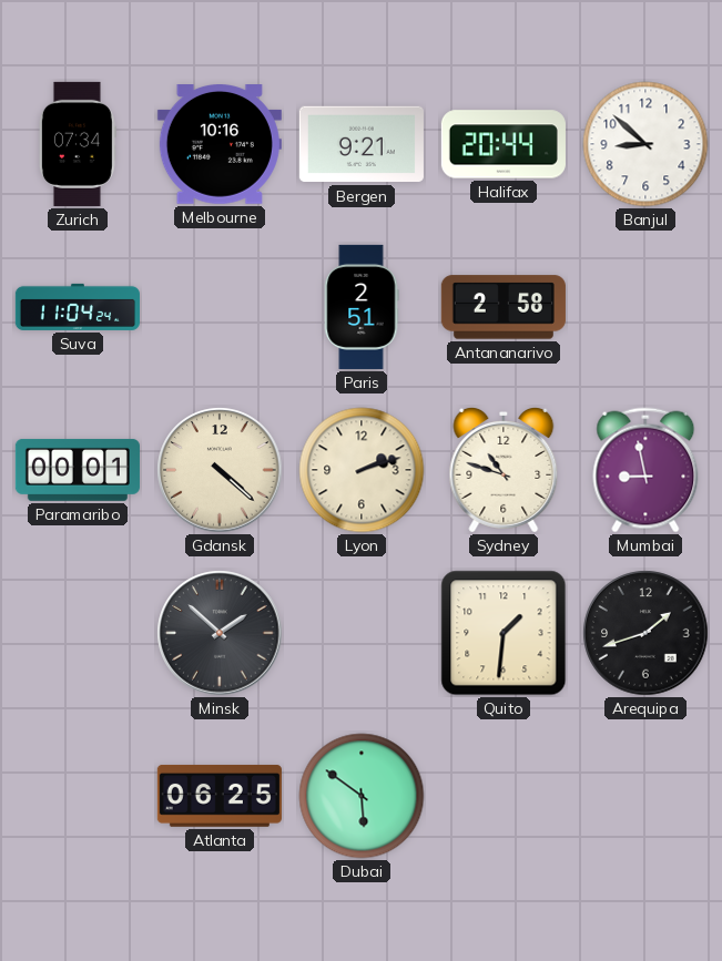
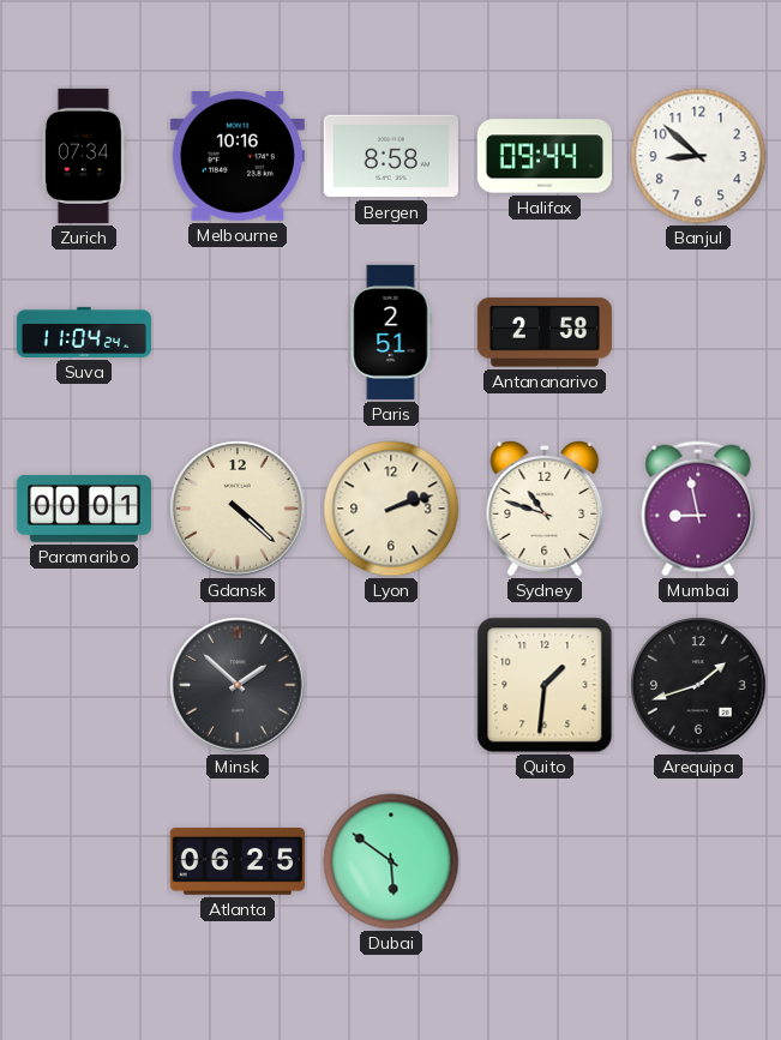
Bergen: 9:21 -> 8:58
Halifax: 20:44 -> 09:44
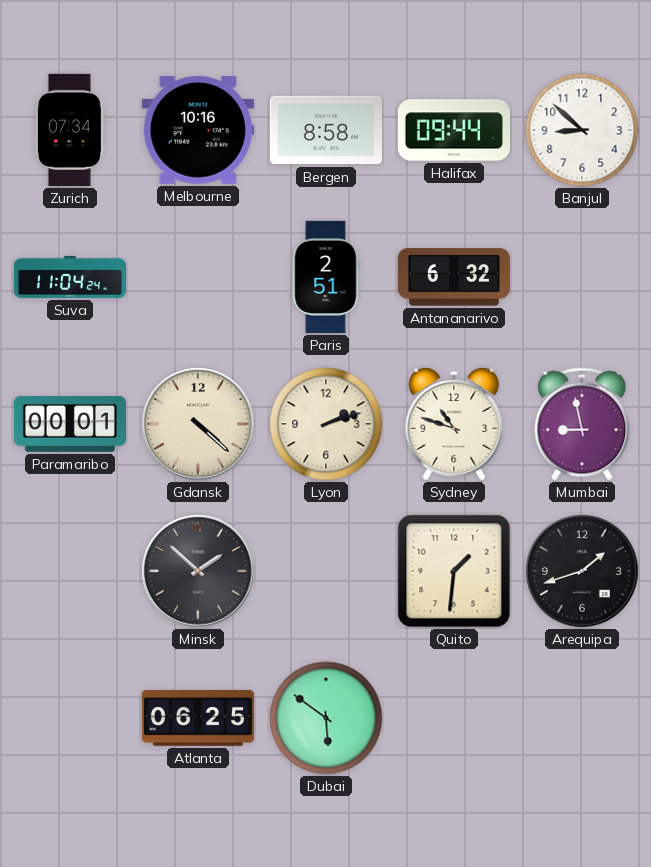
Antananarivo: 2:58 -> 6:32
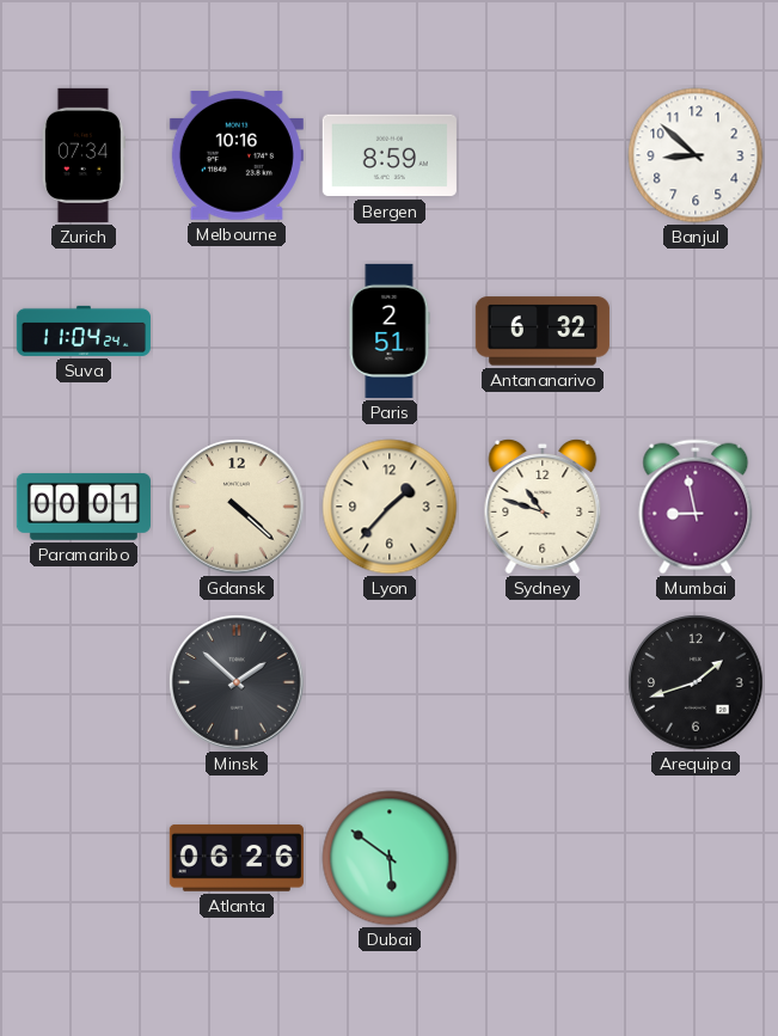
Bergen: 8:58 -> 8:59
Halifax: 09:44 -> none
Lyon: 2:12 -> 1:37
Quito: 1:31 -> none
Atlanta: 06:25 -> 06:26
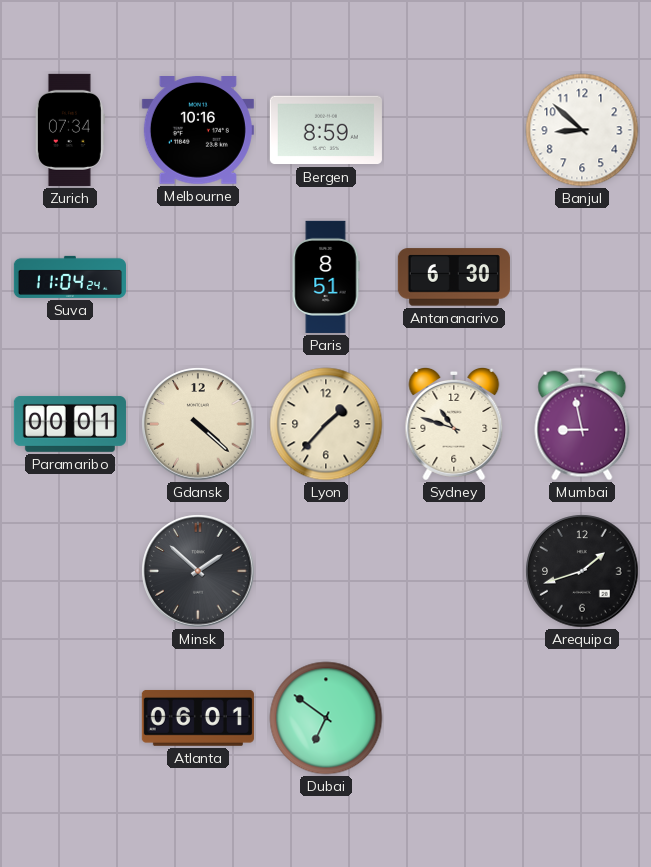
Paris: 2:51 -> 8:51
Antananarivo: 6:32 -> 6:30
Atlanta: 06:26 -> 06:01
Dubai: 5:51 -> 6:51
